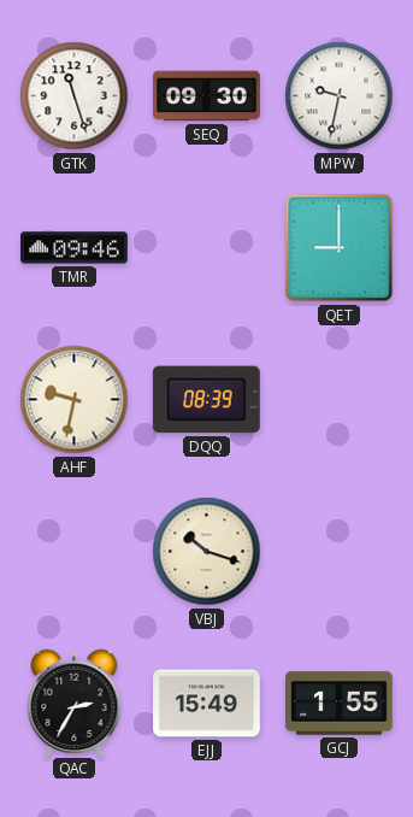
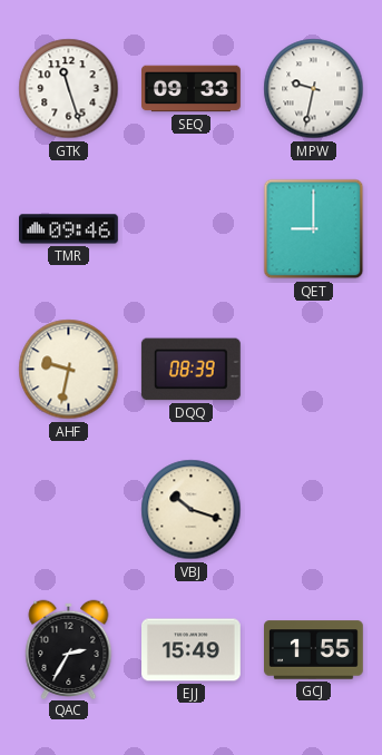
SEQ: 09:30 -> 09:33
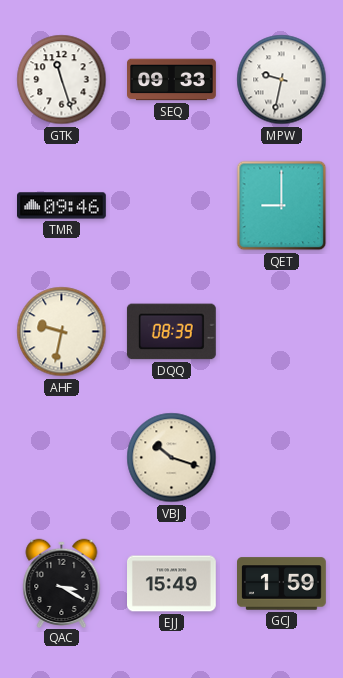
QAC: 2:35 -> 3:20
GCJ: 1:55 -> 1:59
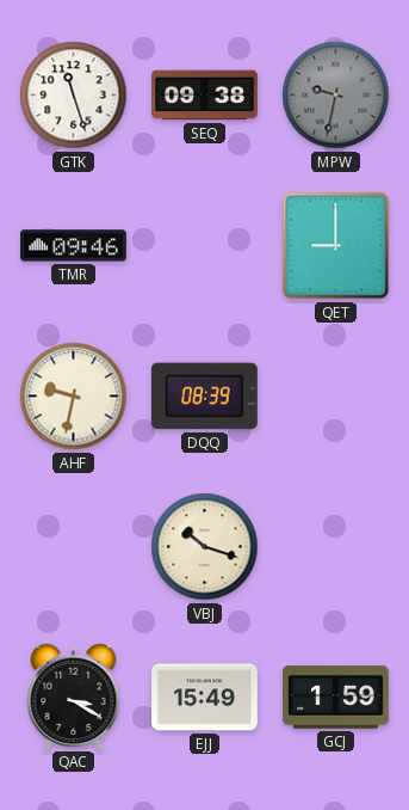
SEQ: 09:33 -> 09:38
MPW dial: white -> grey
